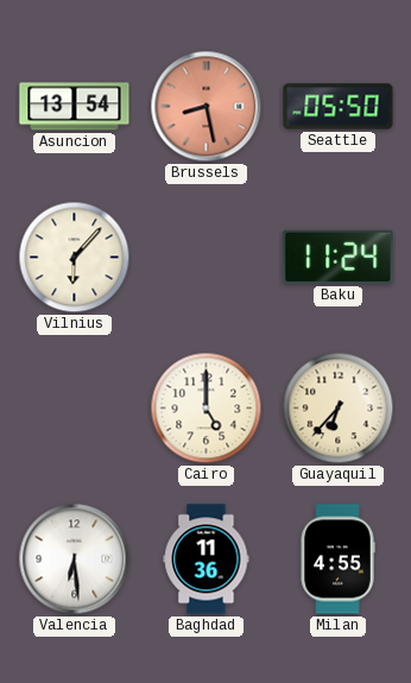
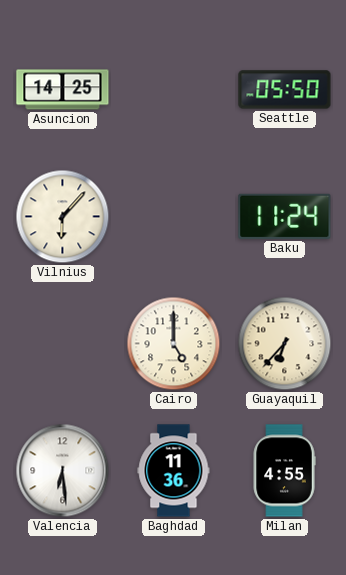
Asuncion: 13:54 -> 14:25
Brussels: 8:28 -> none
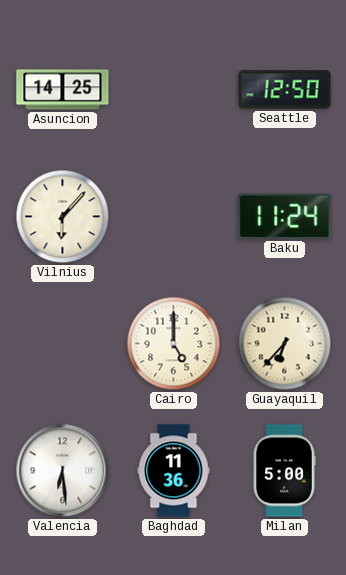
Seattle: 05:50 -> 12:50
Milan: 4:55 -> 5:00
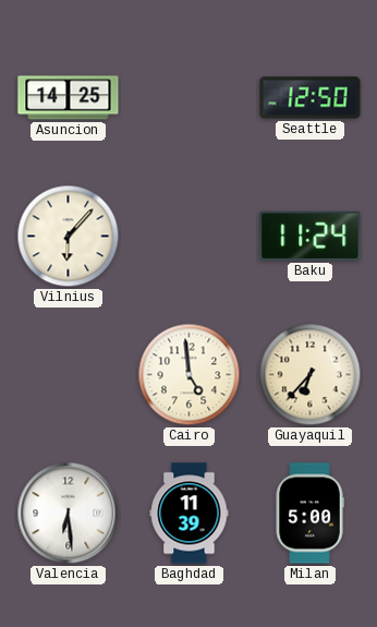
Cairo: 5:00 -> 4:59
Baghdad: 11:36 -> 11:39
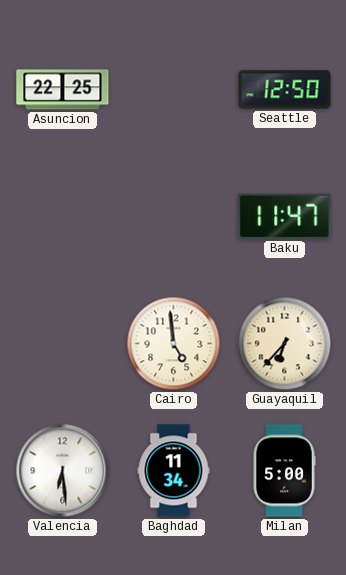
Asuncion: 14:25 -> 22:25
Vilnius: 6:07 -> none
Baku: 11:24 -> 11:47
Baghdad: 11:39 -> 11:34
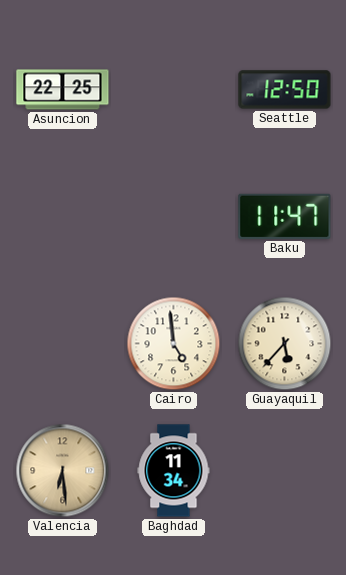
Guayaquil: 6:37 -> 5:37
Valencia dial: white -> champagne
Milan: 5:00 -> none
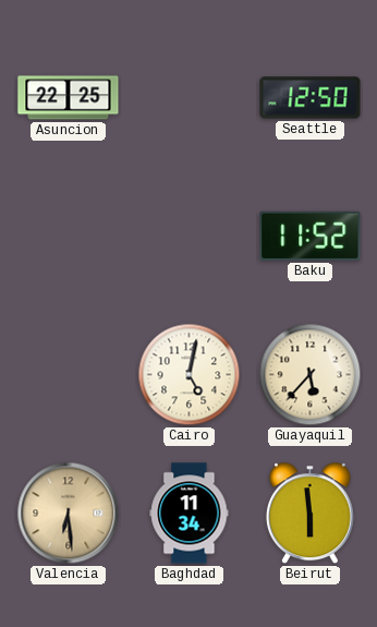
Baku: 11:47 -> 11:52
Cairo: 4:59 -> 5:02
Beirut: none -> 5:59
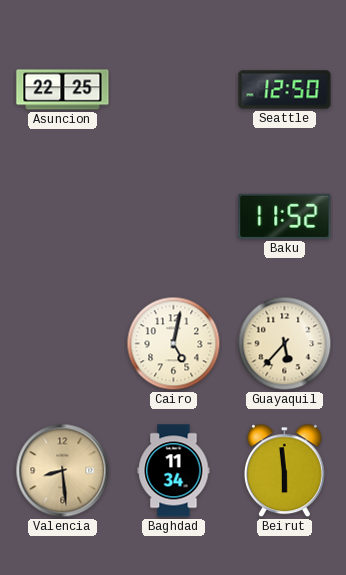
Valencia: 6:29 -> 8:29
